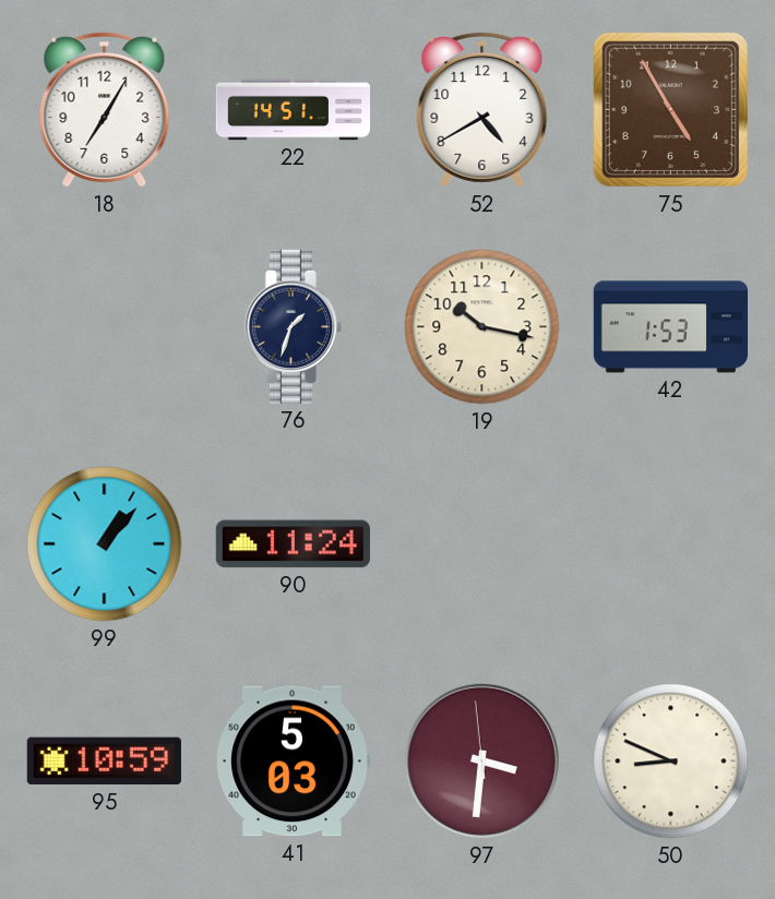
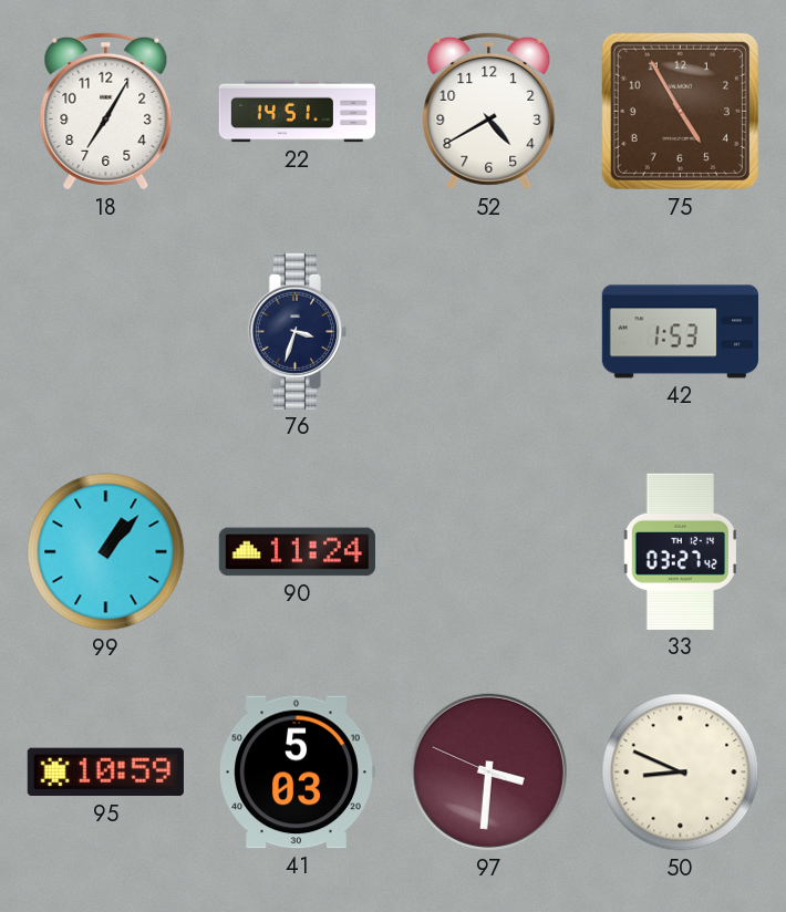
76: 1:33 -> 3:33
19: 10:17 -> none
33: none -> 03:27
97: 3:30:59 -> 3:30:49
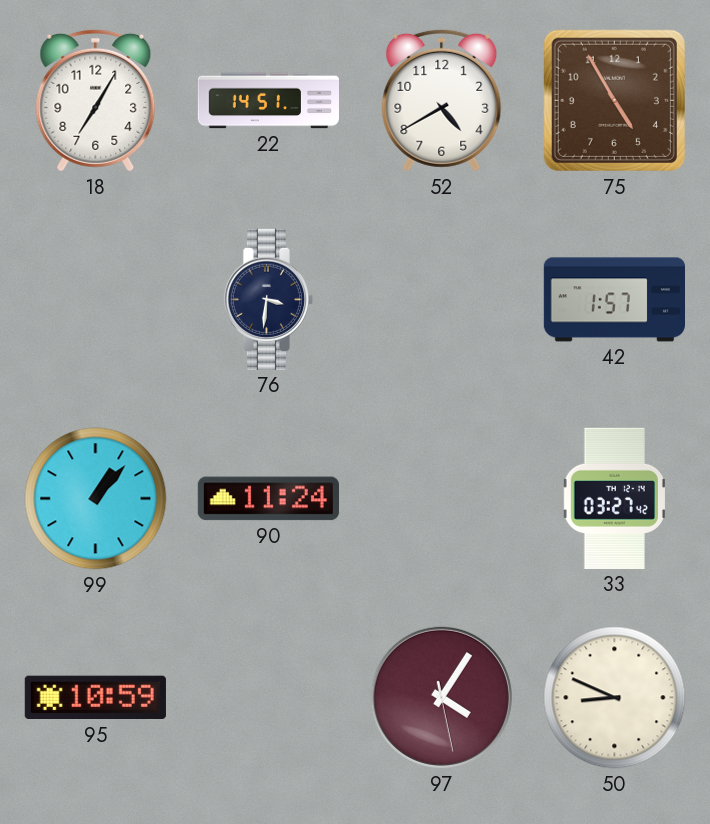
76: 3:33 -> 3:31
42: 1:53 -> 1:57
41: 5:03 -> none
97: 3:30 -> 4:05
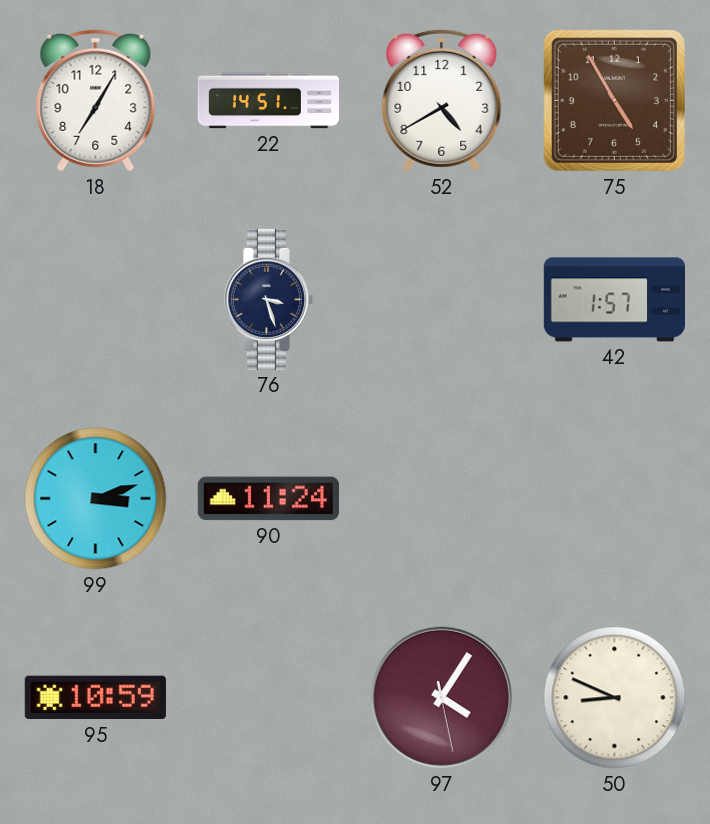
76: 3:31 -> 3:27
99: 1:07 -> 3:12
33: 03:27 -> none
